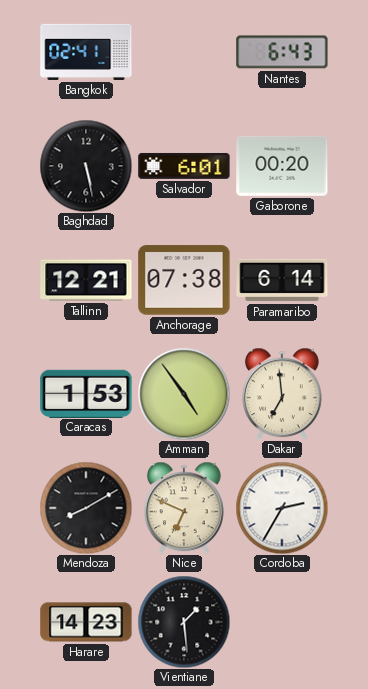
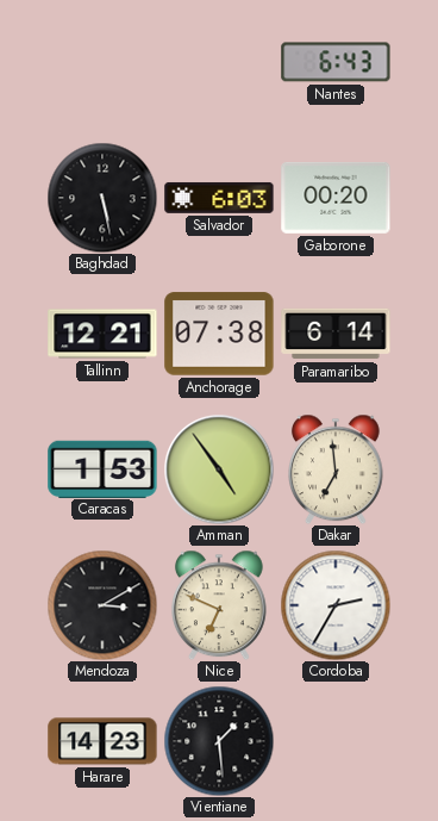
Bangkok: 02:41 -> none
Salvador: 6:01 -> 6:03
Mendoza: 8:10 -> 3:10
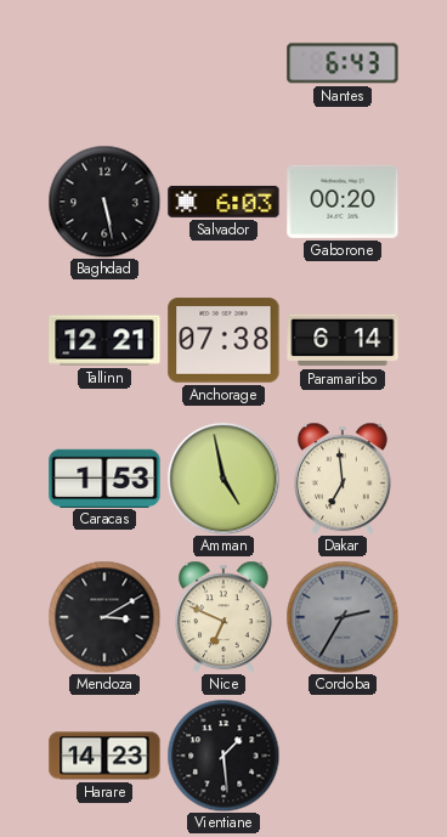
Amman: 4:54 -> 4:58
Cordoba dial: white -> grey
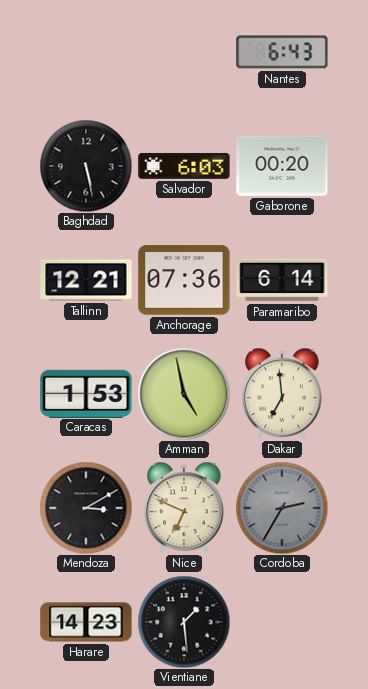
Anchorage: 07:38 -> 07:36
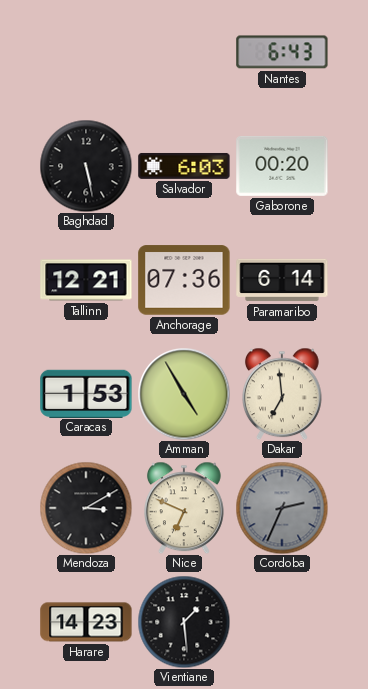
Amman: 4:58 -> 4:55
Cordoba: 2:35 -> 2:34
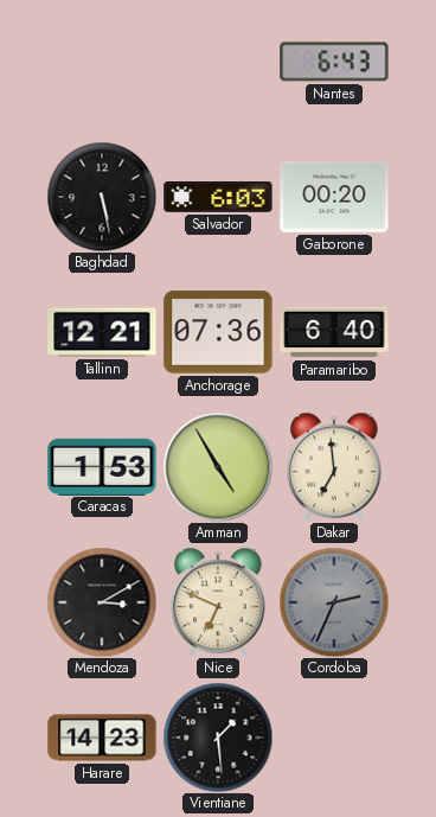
Paramaribo: 6:14 -> 6:40
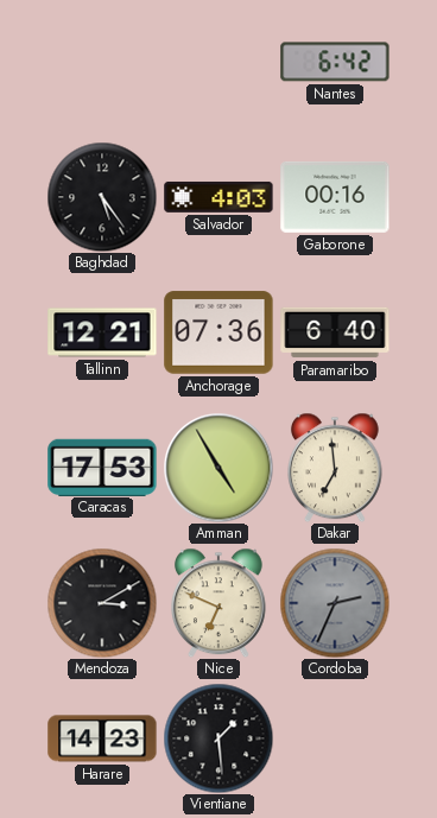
Nantes: 6:43 -> 6:42
Baghdad: 5:28 -> 5:24
Salvador: 6:03 -> 4:03
Gaborone: 00:20 -> 00:16
Caracas: 1:53 -> 17:53
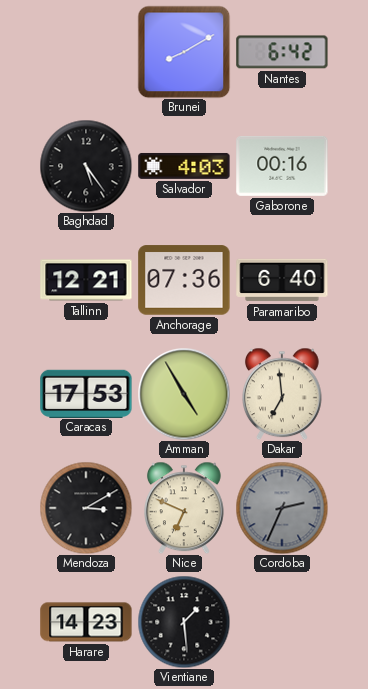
Brunei: none -> 8:10
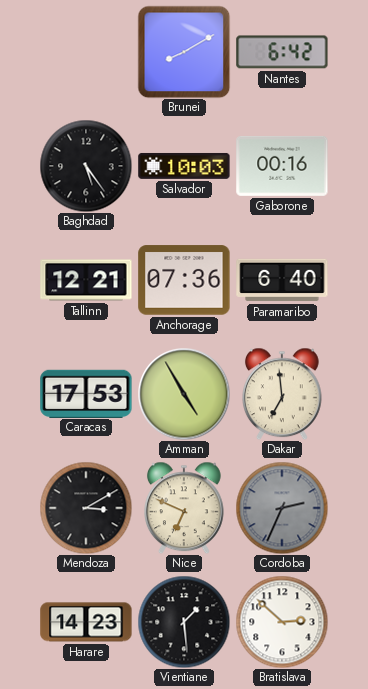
Salvador: 4:03 -> 10:03
Bratislava: none -> 2:52
